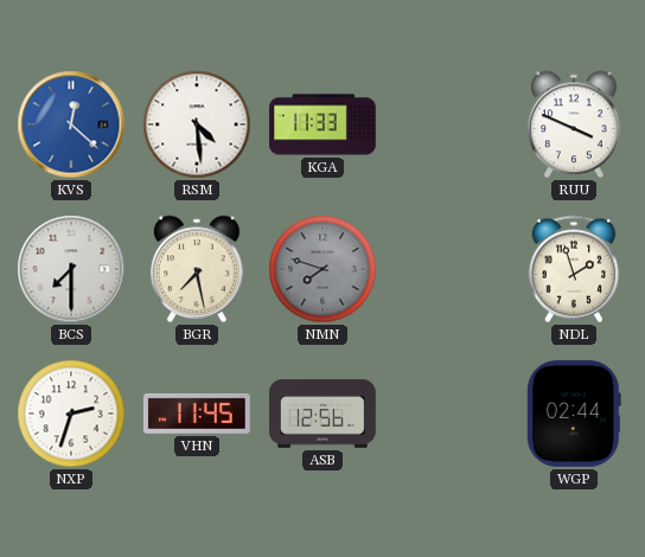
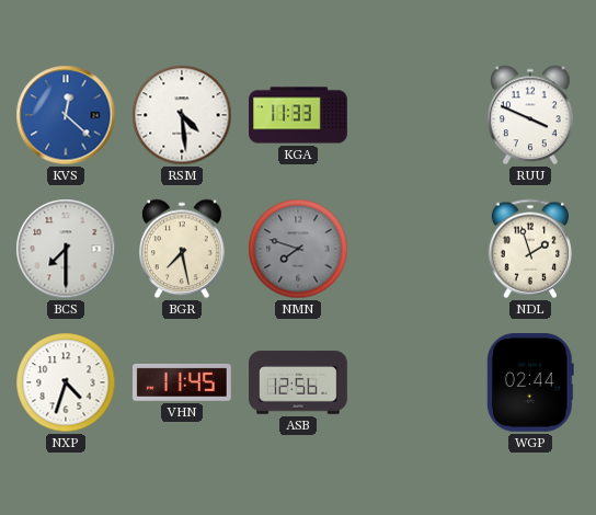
NXP: 2:33 -> 4:33
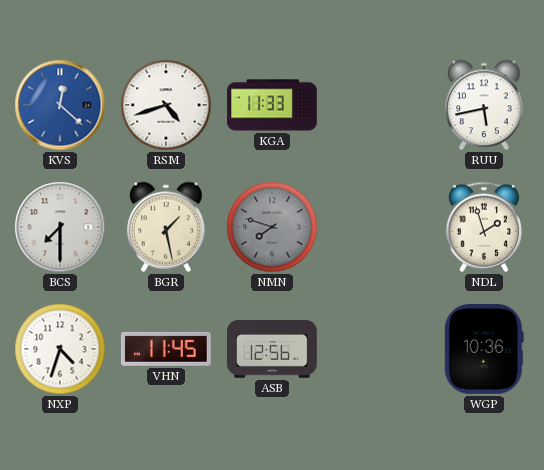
RSM: 4:29 -> 4:42
RUU: 3:49 -> 5:43
BGR: 7:28 -> 1:28
WGP: 02:44 -> 10:36
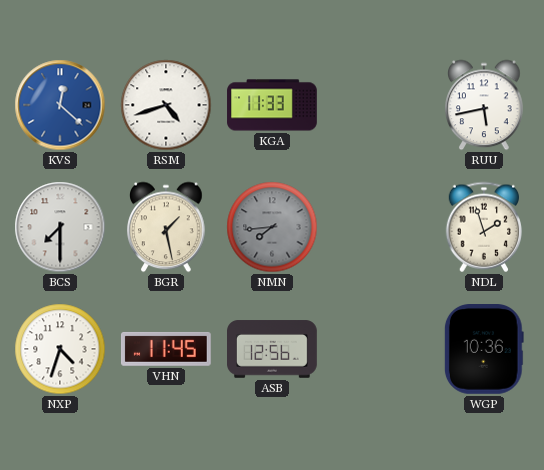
NMN: 7:48 -> 7:44
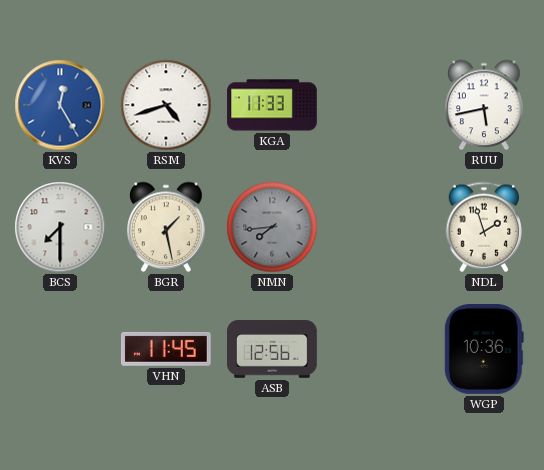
KVS: 12:22 -> 12:25
NXP: 4:33 -> none
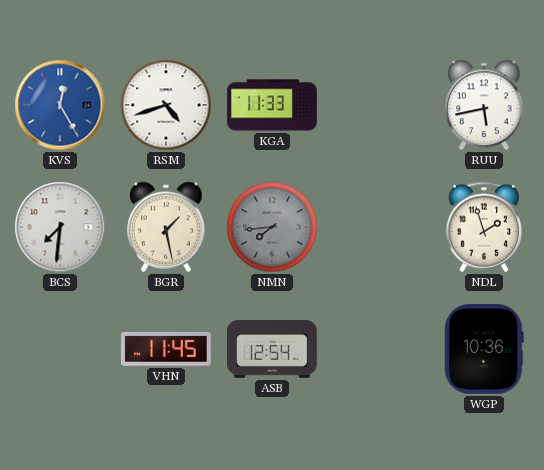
BCS: 7:30 -> 7:31
ASB: 12:56 -> 12:54
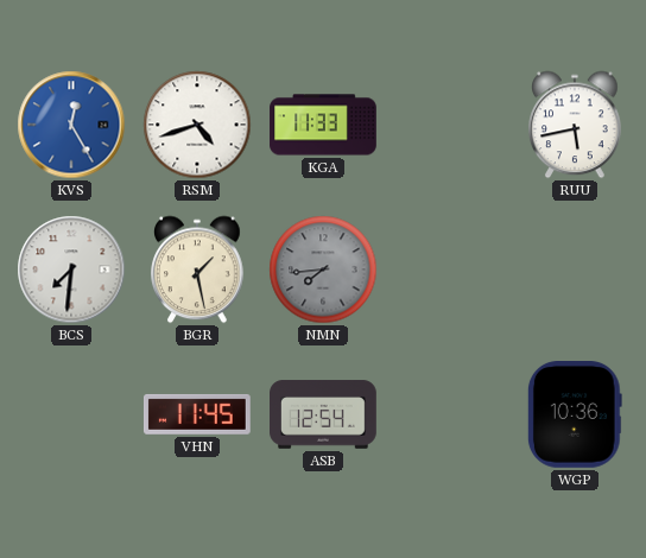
NDL: 1:57 -> none
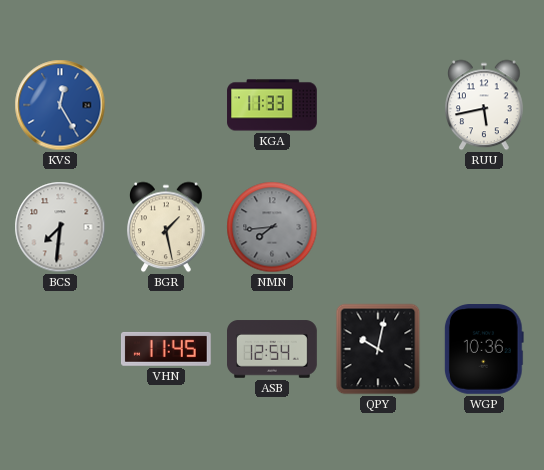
RSM: 4:42 -> none
QPY: none -> 10:02
